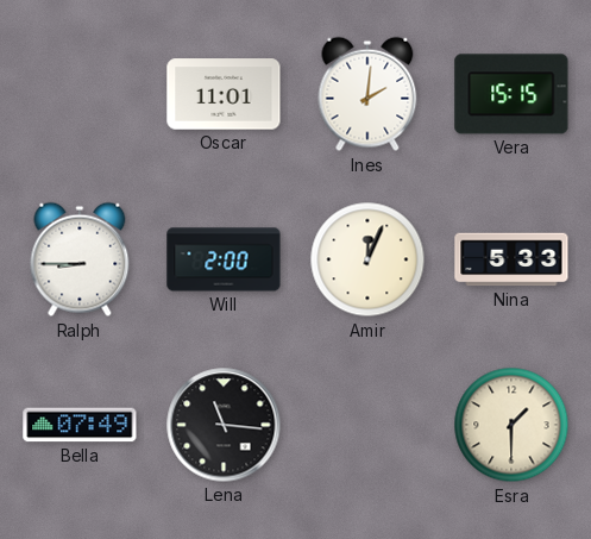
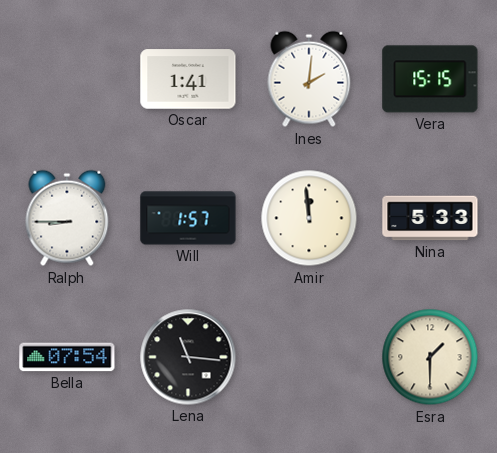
Oscar: 11:01 -> 1:41
Will: 2:00 -> 1:57
Amir: 12:04 -> 11:59
Bella: 07:49 -> 07:54
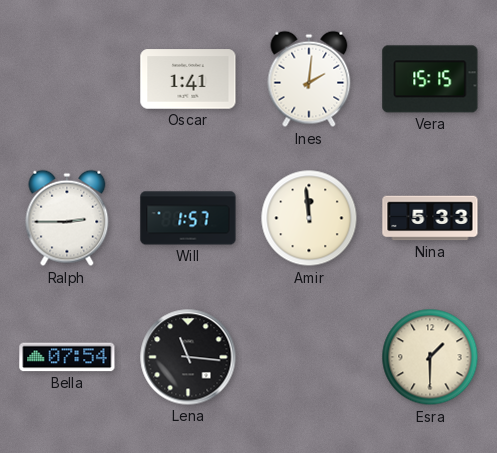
Ralph: 8:45 -> 2:45
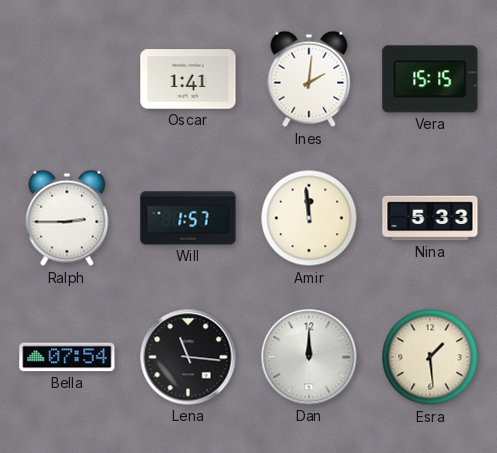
Dan: none -> 12:00
Esra: 1:30 -> 1:29
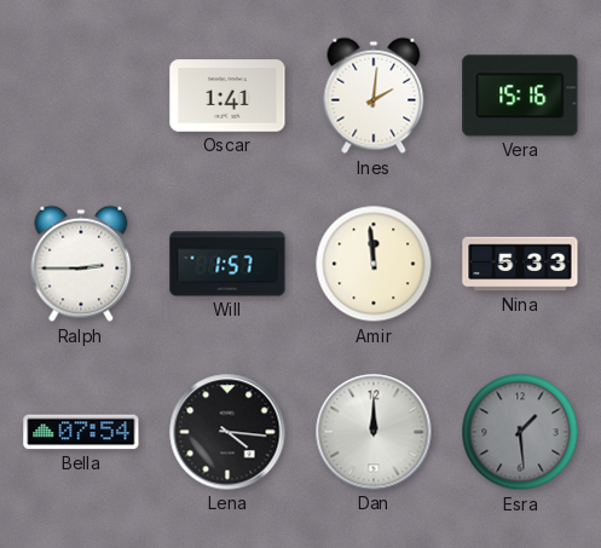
Vera: 15:15 -> 15:16
Lena: 11:16 -> 4:16
Esra dial: cream -> grey
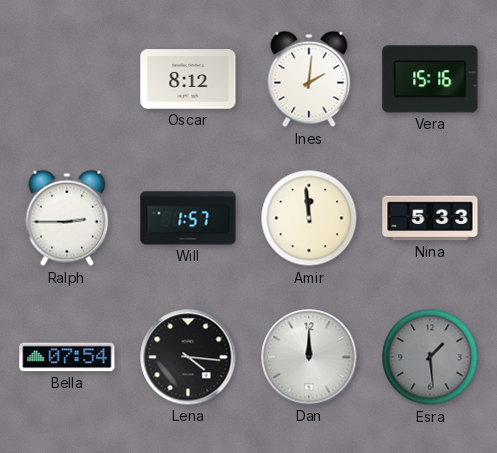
Oscar: 1:41 -> 8:12
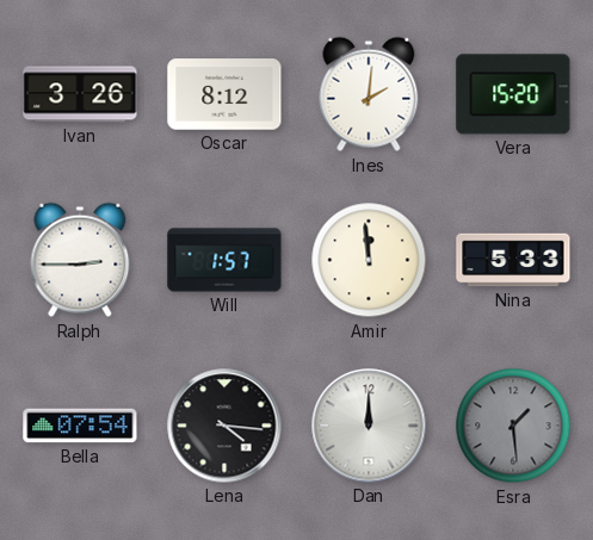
Ivan: none -> 3:26
Vera: 15:16 -> 15:20
